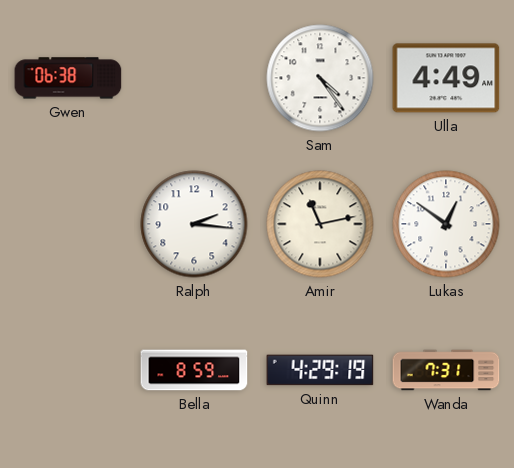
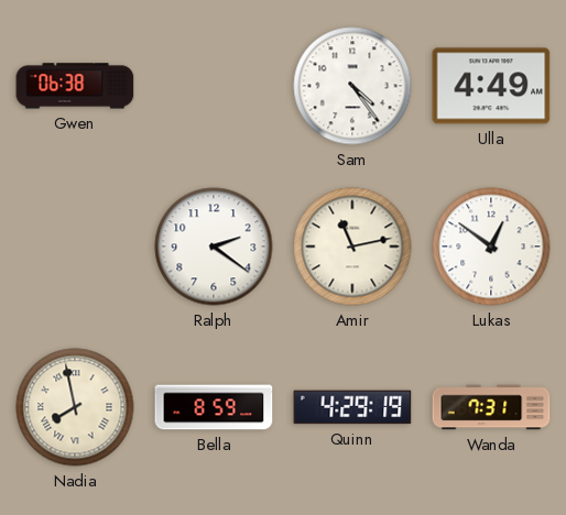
Ralph: 2:16 -> 2:21
Nadia: none -> 7:58
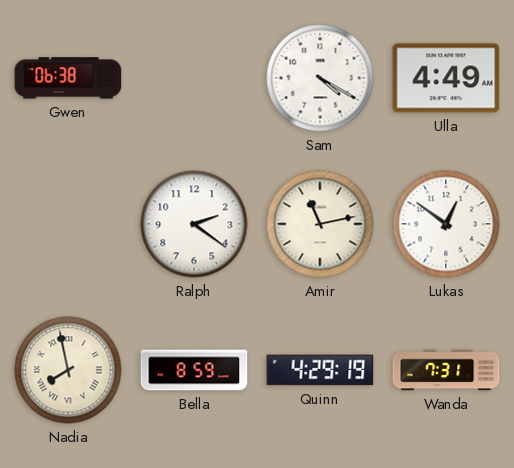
Sam: 4:24 -> 4:20
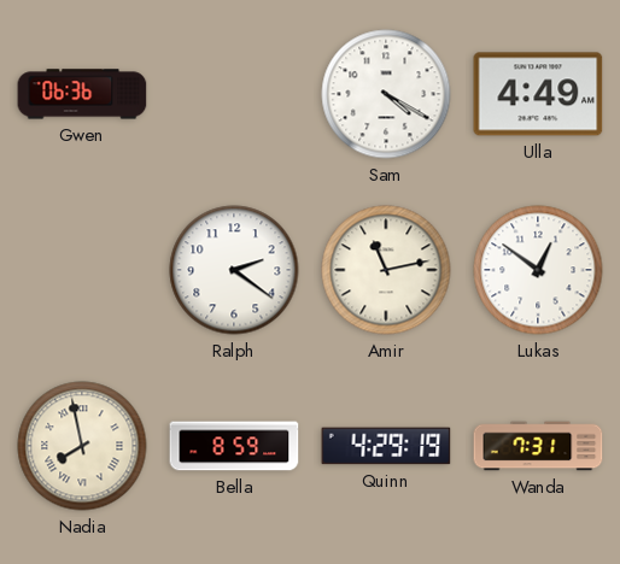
Gwen: 06:38 -> 06:36
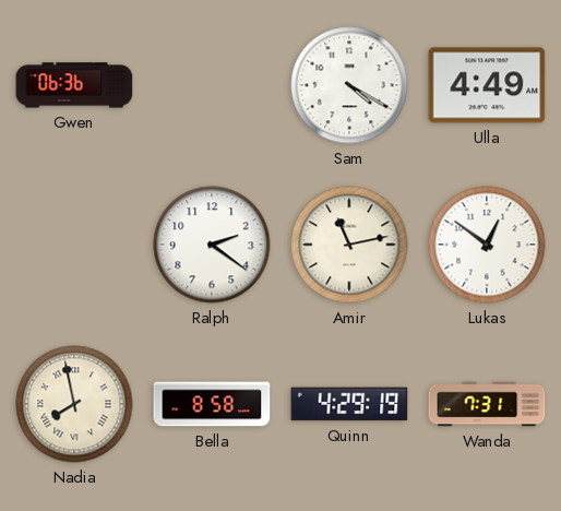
Bella: 8:59 -> 8:58
